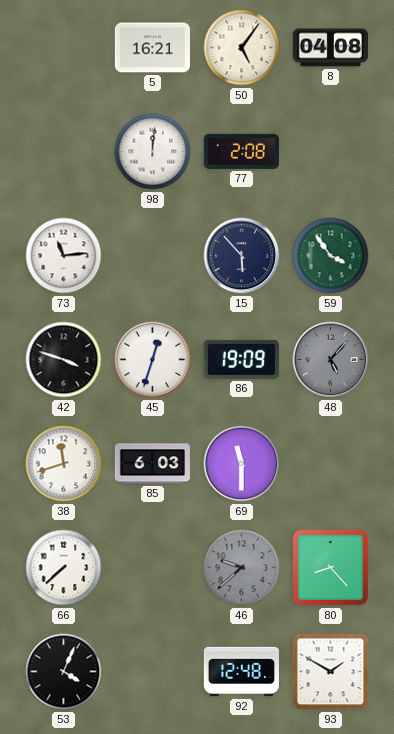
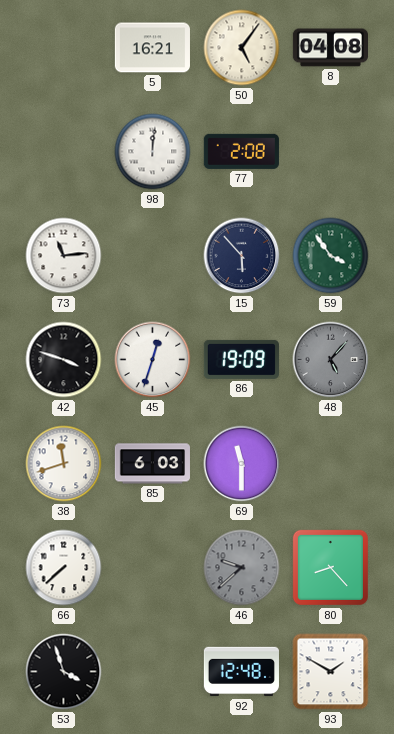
53: 4:04 -> 3:57
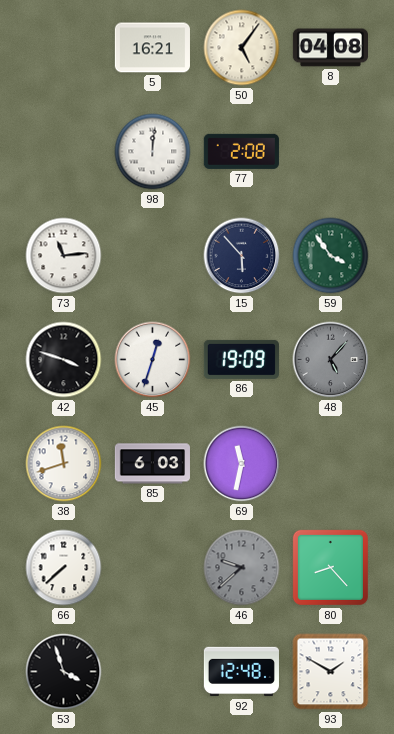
69: 11:30 -> 11:32
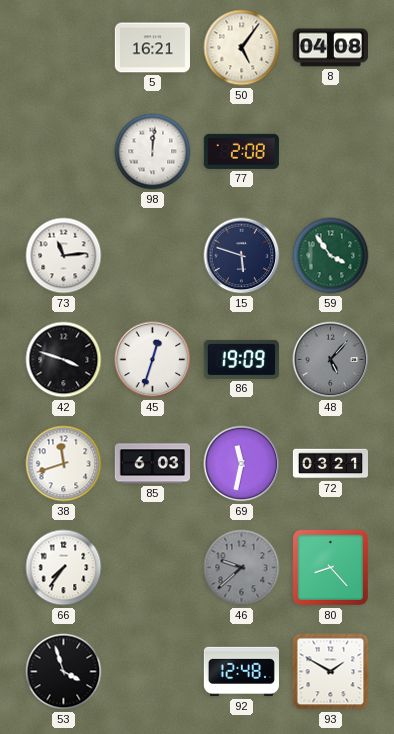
15: 5:53 -> 5:48
72: none -> 03:21
66: 7:38 -> 7:36
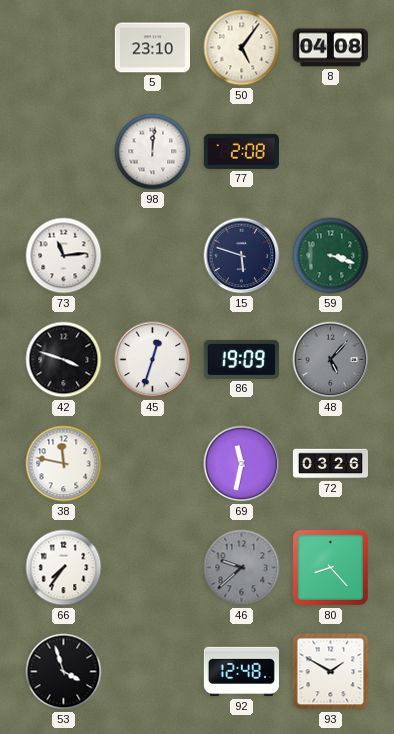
5: 16:21 -> 23:10
59: 3:54 -> 3:18
38: 11:42 -> 11:47
85: 6:03 -> none
72: 03:21 -> 03:26
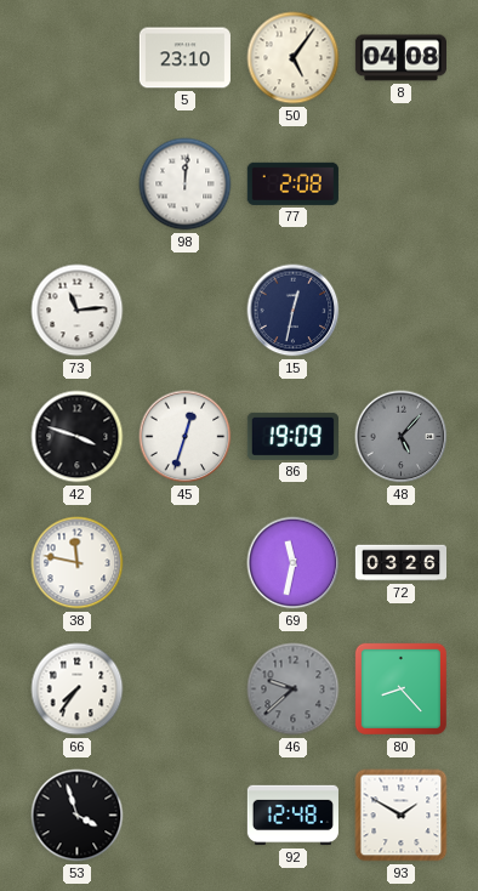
15: 5:48 -> 12:32
59: 3:18 -> none
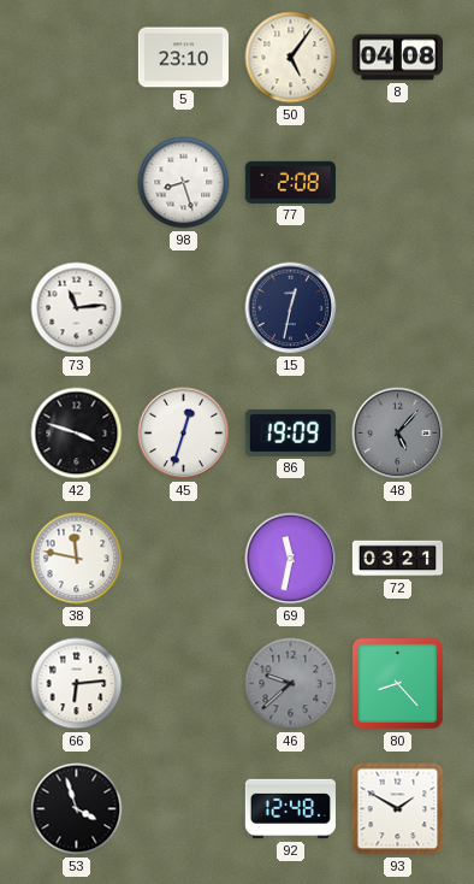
98: 12:01 -> 8:27
72: 03:26 -> 03:21
66: 7:36 -> 6:14
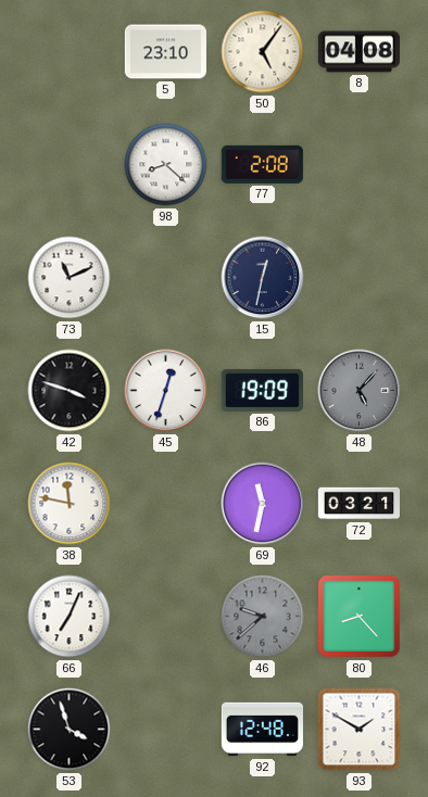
98: 8:27 -> 8:22
73: 11:14 -> 11:11
66: 6:14 -> 7:04
